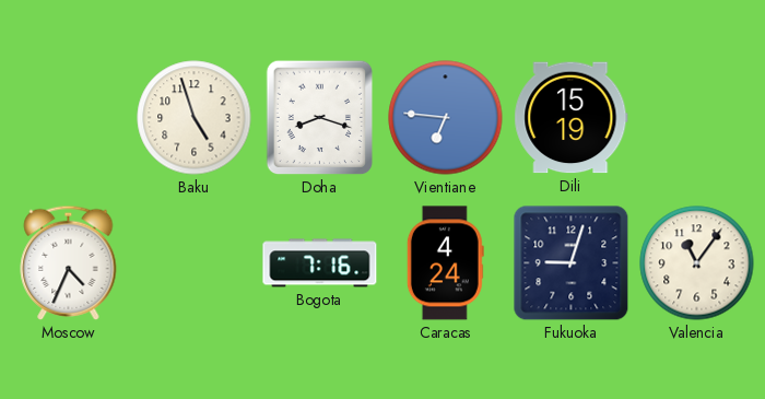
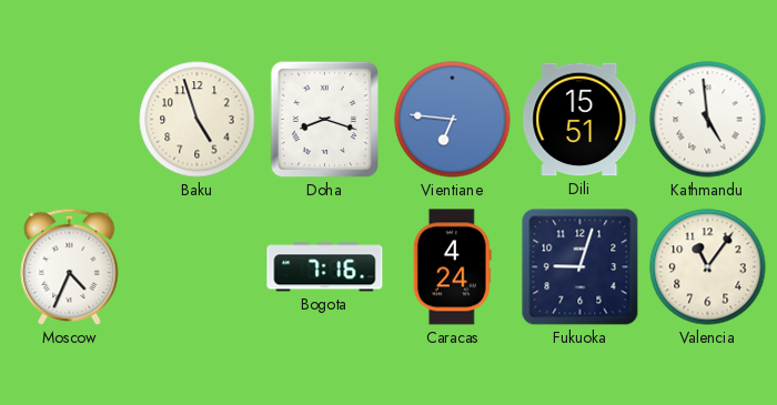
Dili: 15:19 -> 15:51
Kathmandu: none -> 4:59
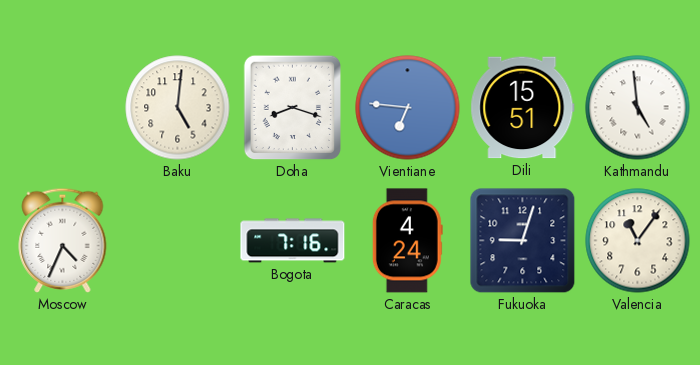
Baku: 4:57 -> 5:01
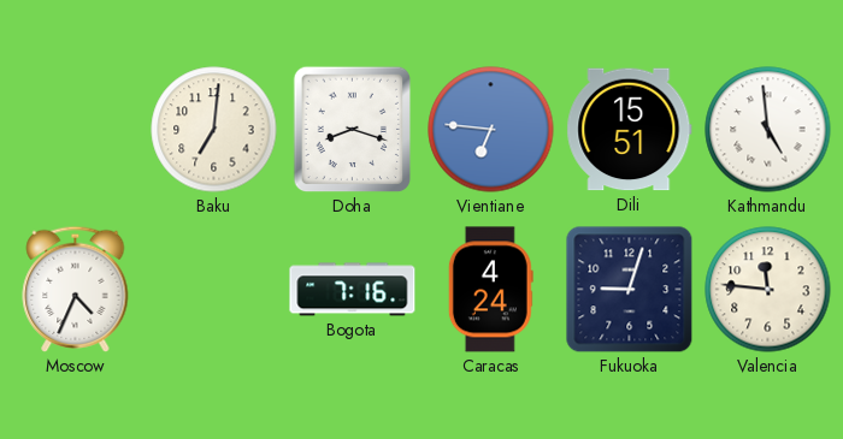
Baku: 5:01 -> 7:01
Valencia: 11:06 -> 11:46
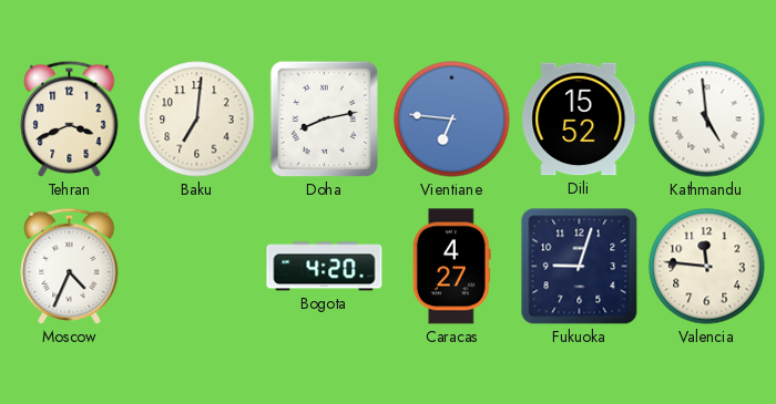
Tehran: none -> 3:41
Doha: 8:18 -> 8:13
Dili: 15:51 -> 15:52
Bogota: 7:16 -> 4:20
Caracas: 4:24 -> 4:27
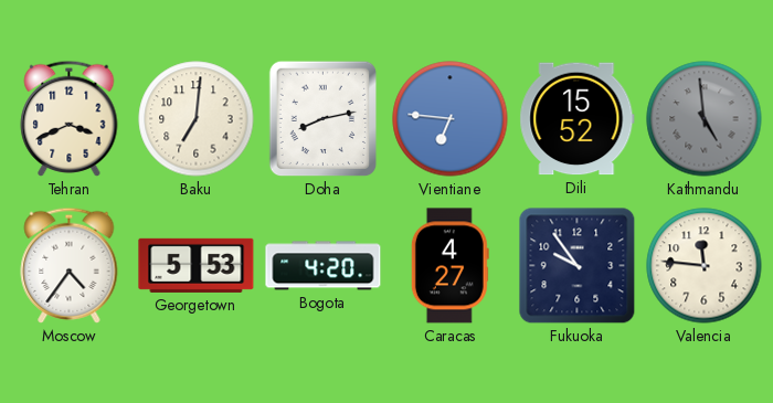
Kathmandu dial: white -> grey
Moscow: 4:34 -> 4:36
Georgetown: none -> 5:53
Fukuoka: 9:03 -> 9:54
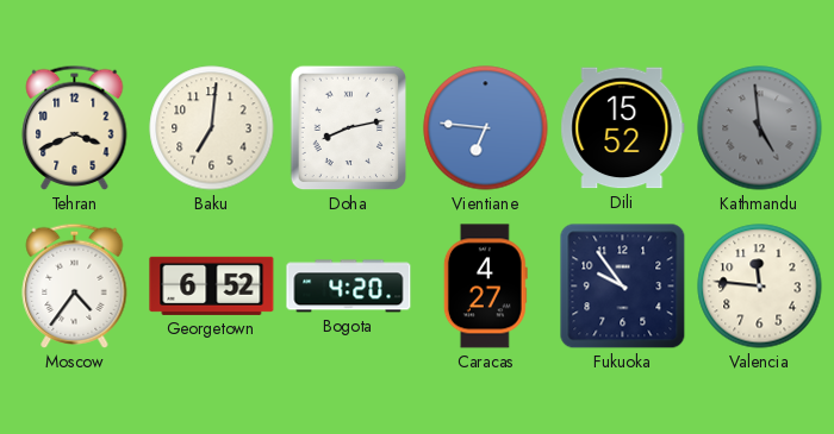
Georgetown: 5:53 -> 6:52
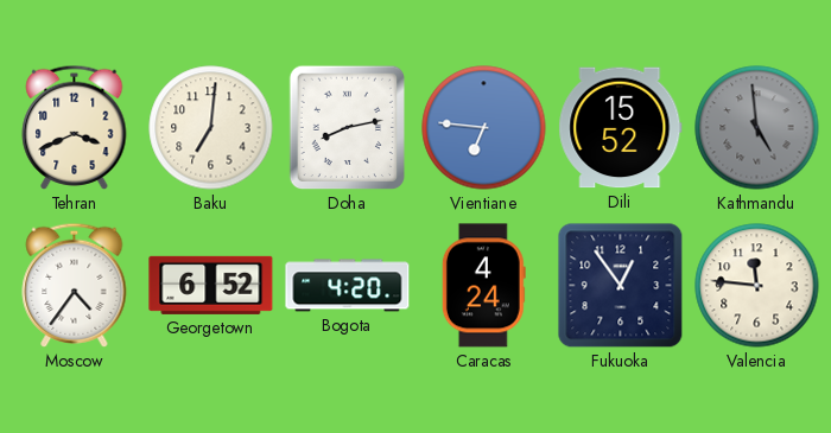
Caracas: 4:27 -> 4:24
Fukuoka: 9:54 -> 12:54
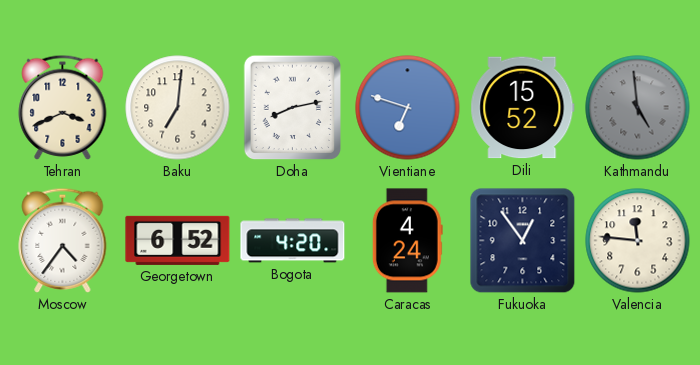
Vientiane: 6:46 -> 6:48
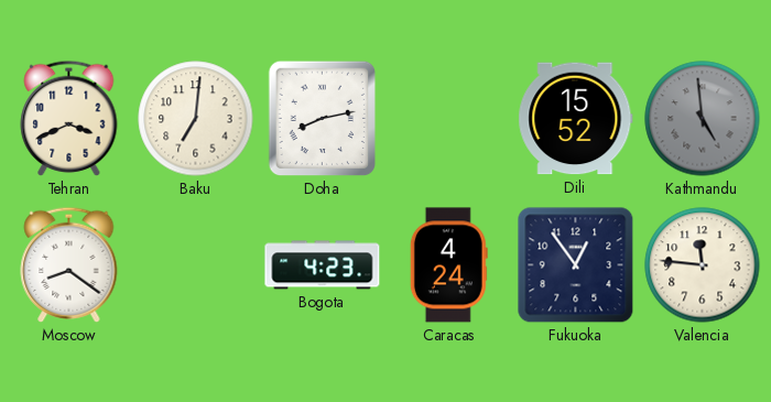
Vientiane: 6:48 -> none
Moscow: 4:36 -> 8:21
Georgetown: 6:52 -> none
Bogota: 4:20 -> 4:23
